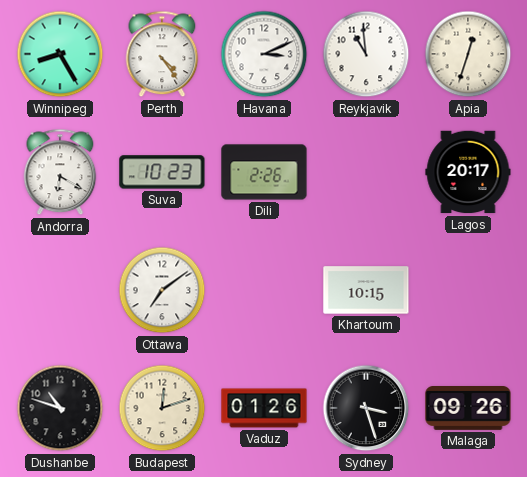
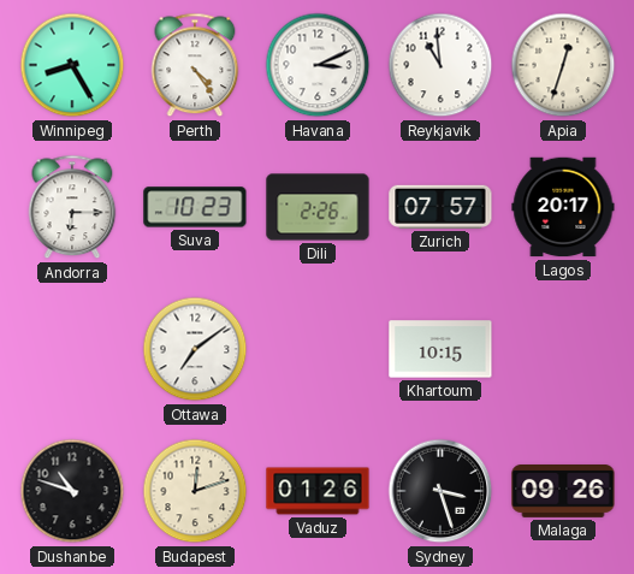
Andorra: 6:20 -> 6:15
Zurich: none -> 07:57
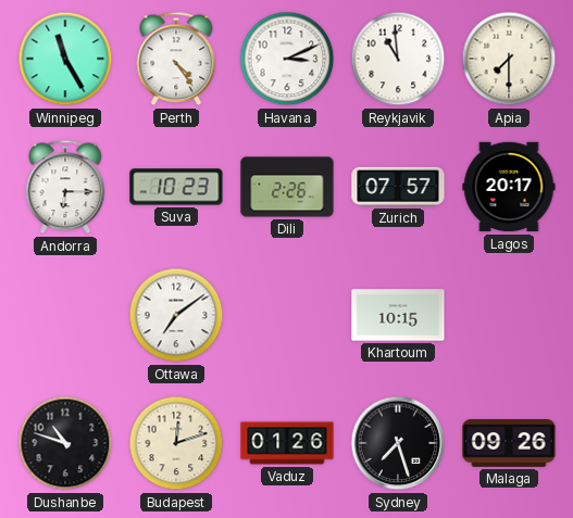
Winnipeg: 8:25 -> 11:25
Apia: 12:33 -> 7:30
Sydney: 3:27 -> 7:27
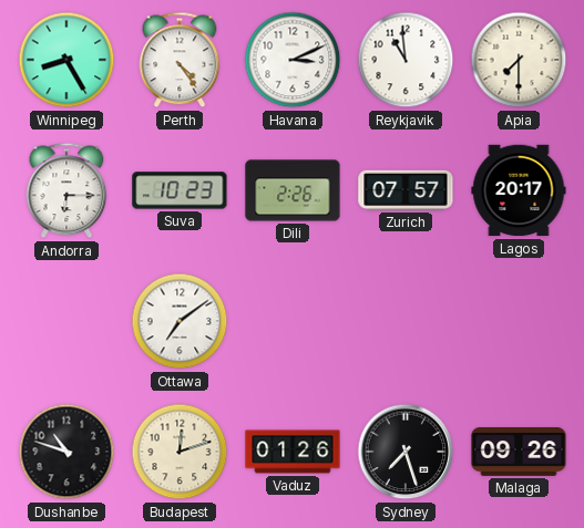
Winnipeg: 11:25 -> 8:25
Khartoum: 10:15 -> none
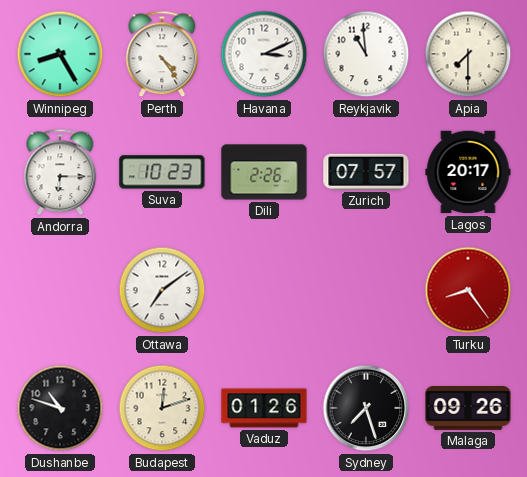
Turku: none -> 8:24
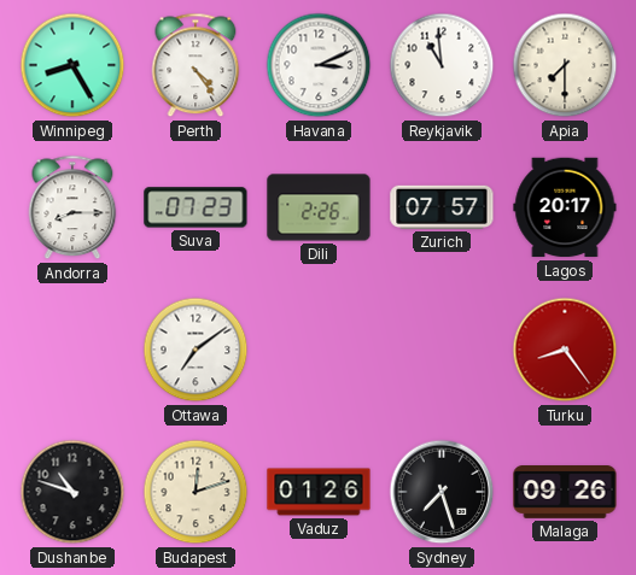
Andorra: 6:15 -> 8:15
Suva: 10:23 -> 07:23
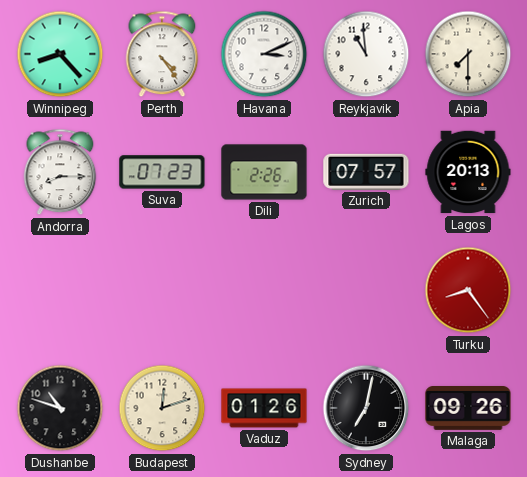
Winnipeg: 8:25 -> 8:23
Lagos: 20:17 -> 20:13
Ottawa: 7:09 -> none
Sydney: 7:27 -> 7:02
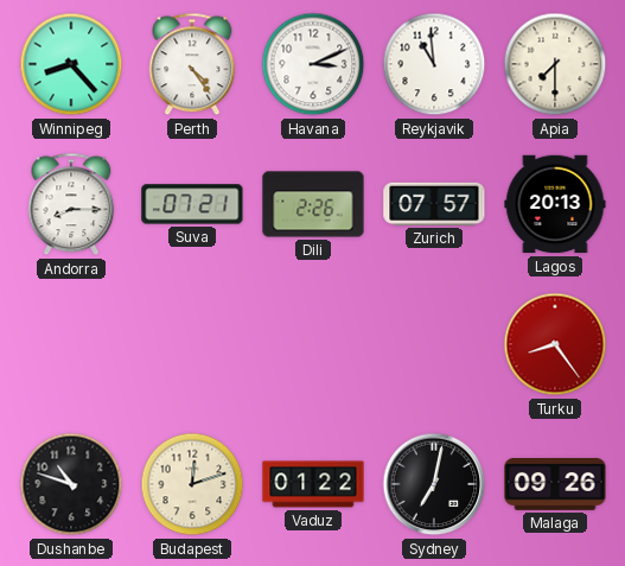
Suva: 07:23 -> 07:21
Vaduz: 01:26 -> 01:22
